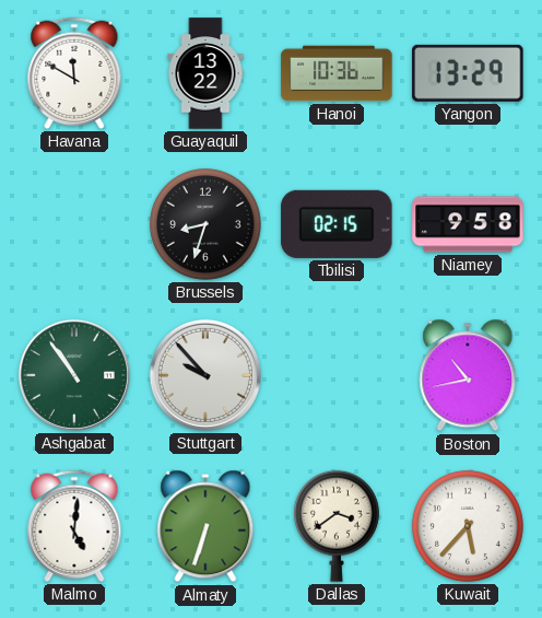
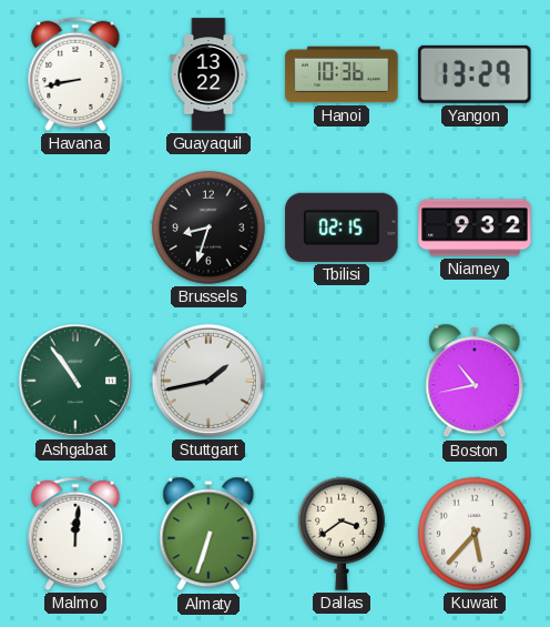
Havana: 11:50 -> 8:43
Niamey: 9:58 -> 9:32
Stuttgart: 9:53 -> 1:43
Malmo: 5:01 -> 12:01
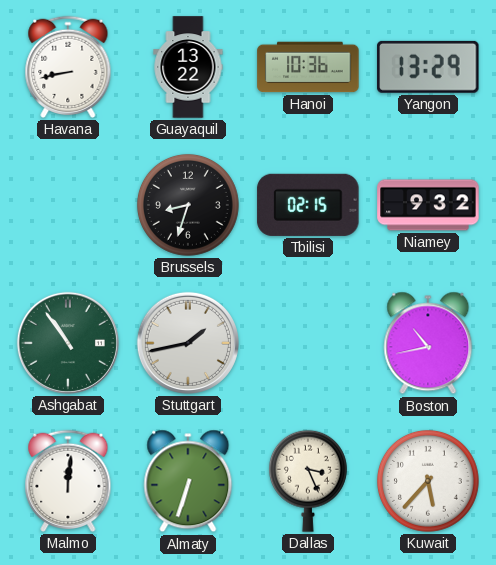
Dallas: 3:39 -> 3:26
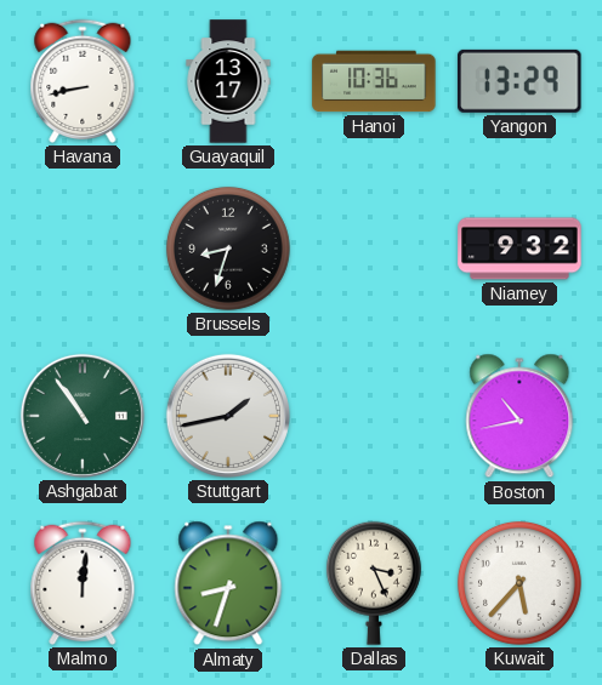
Guayaquil: 13:22 -> 13:17
Tbilisi: 02:15 -> none
Almaty: 6:33 -> 8:33
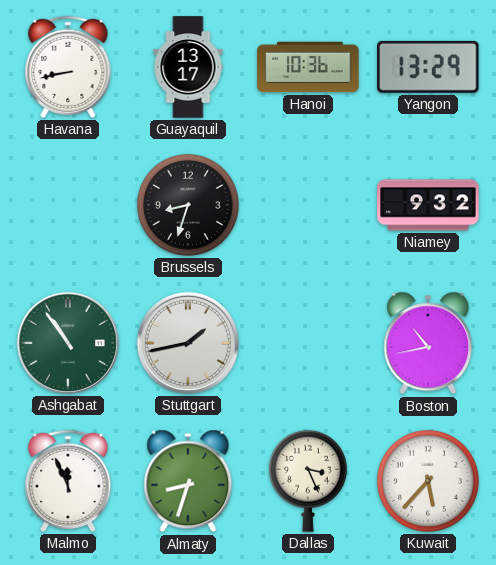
Malmo: 12:01 -> 11:56
